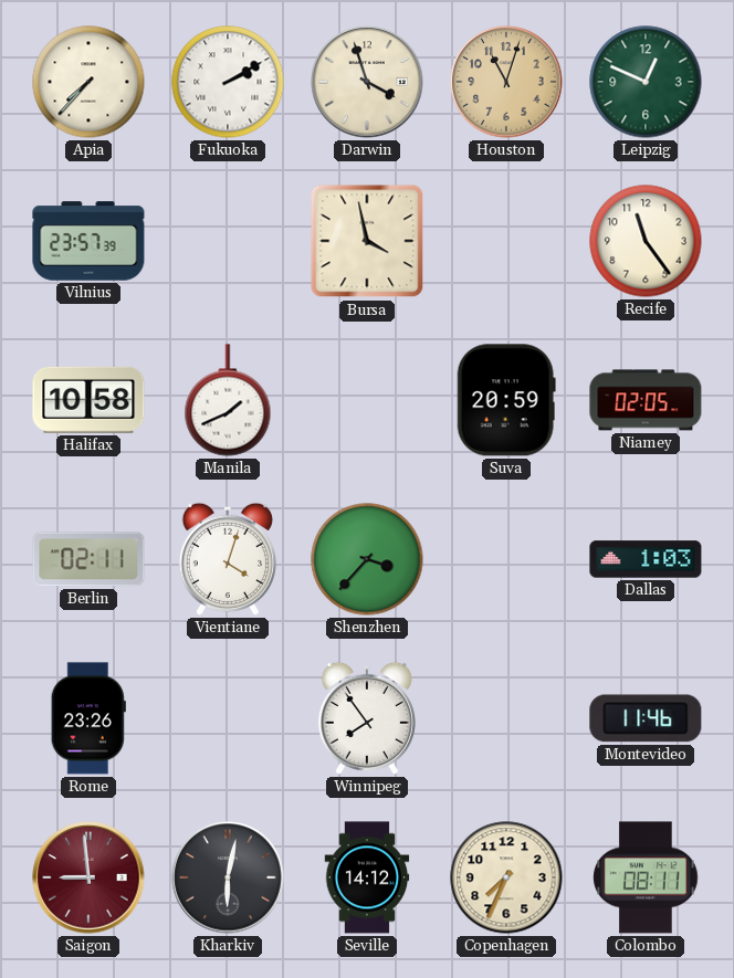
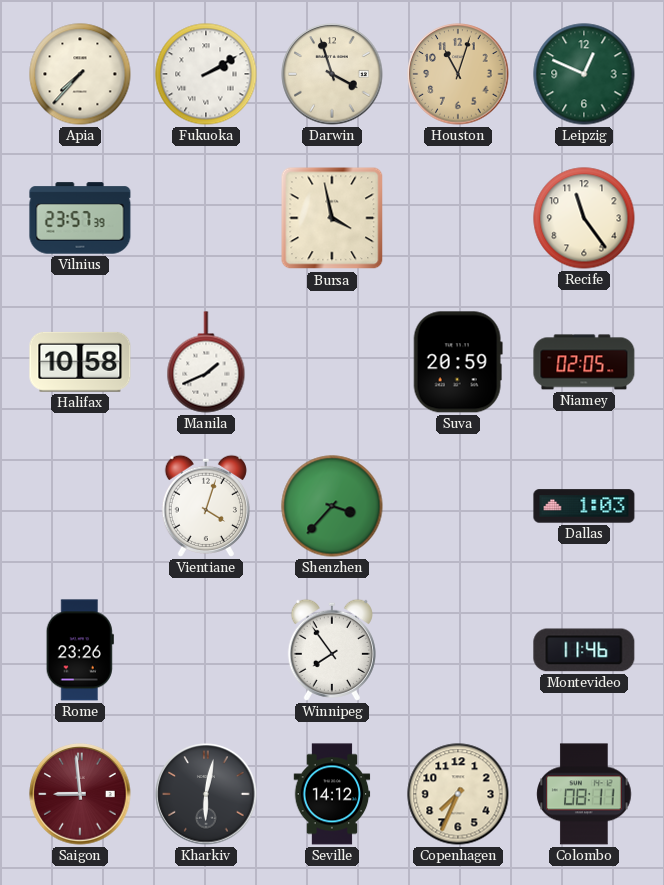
Berlin: 02:11 -> none
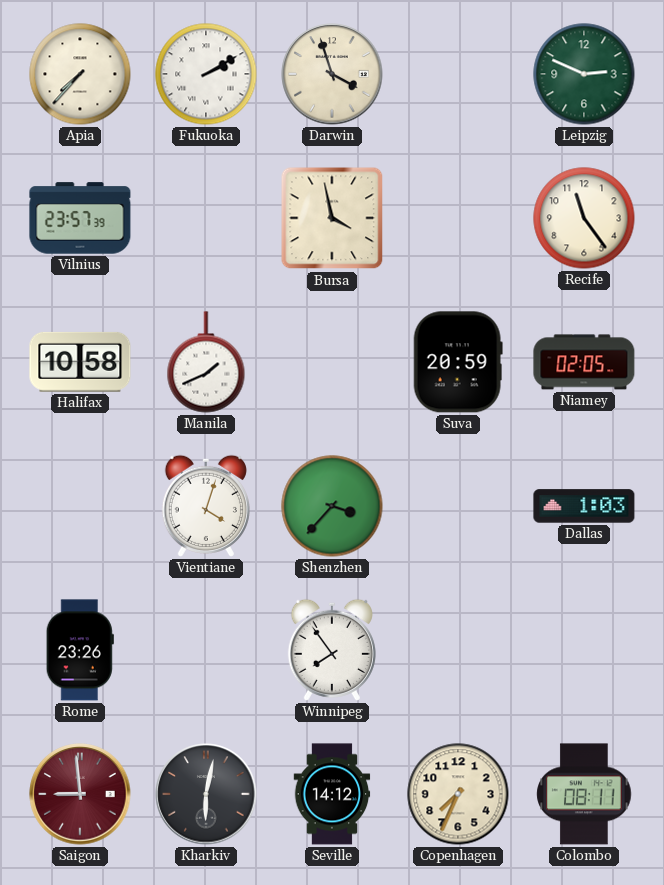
Houston: 11:03 -> none
Leipzig: 12:49 -> 2:49
Montevideo: 11:46 -> none
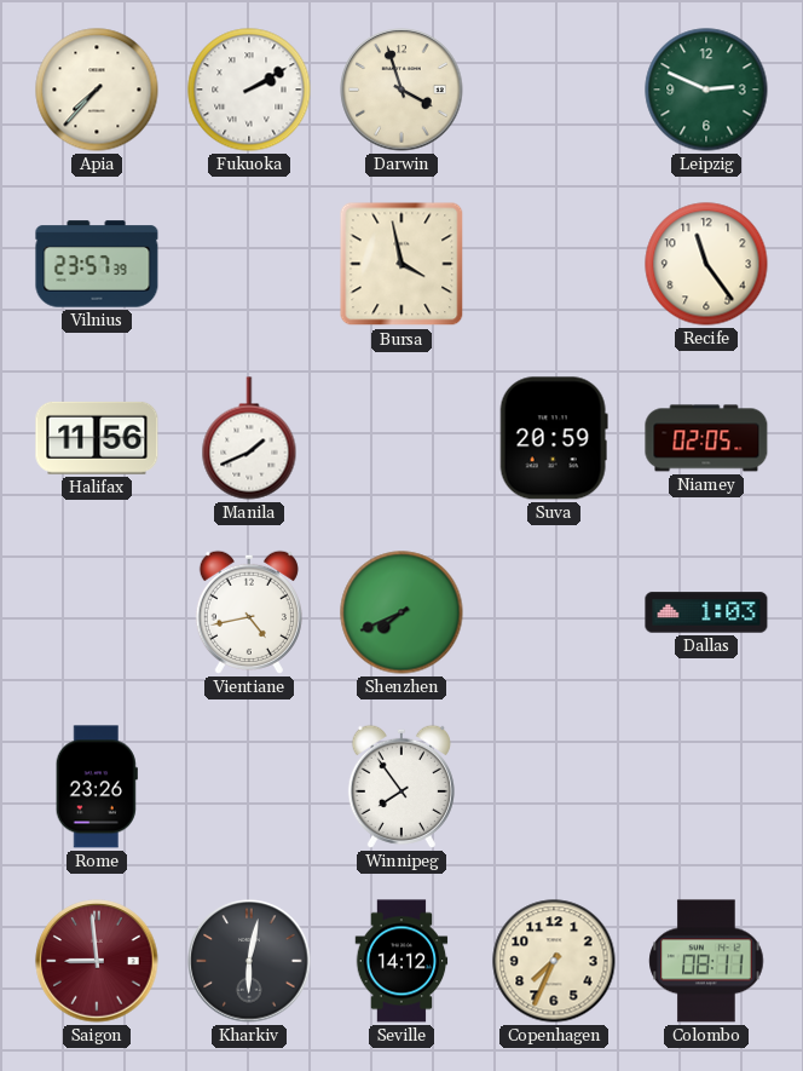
Halifax: 10:58 -> 11:56
Vientiane: 4:03 -> 4:43
Shenzhen: 3:37 -> 7:41
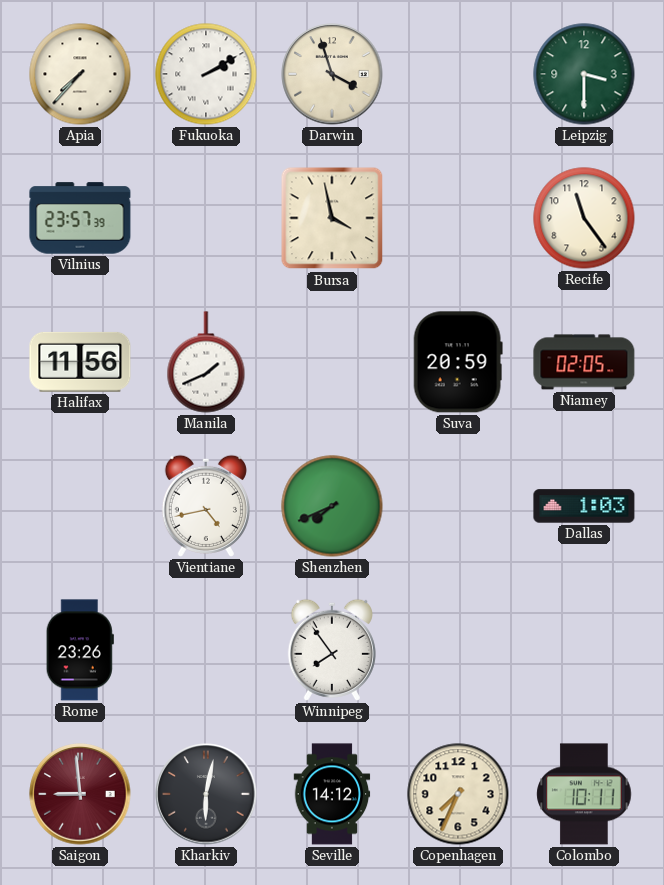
Leipzig: 2:49 -> 3:30
Colombo: 08:11 -> 10:11
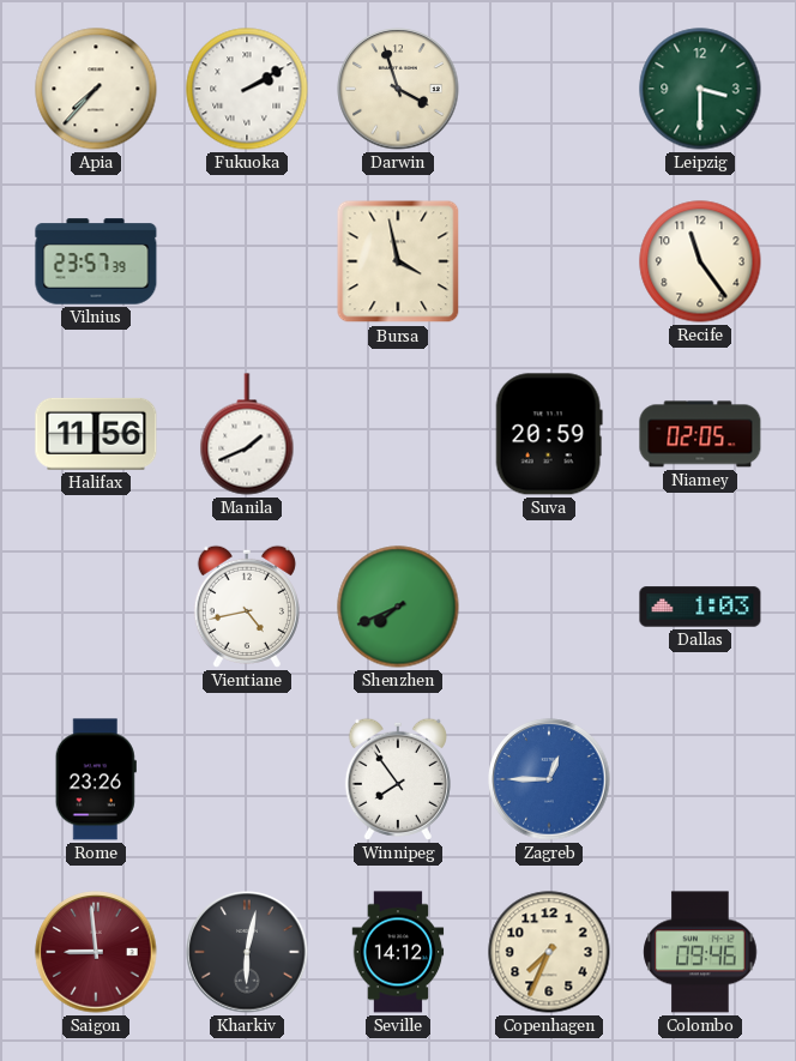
Zagreb: none -> 12:45
Colombo: 10:11 -> 09:46
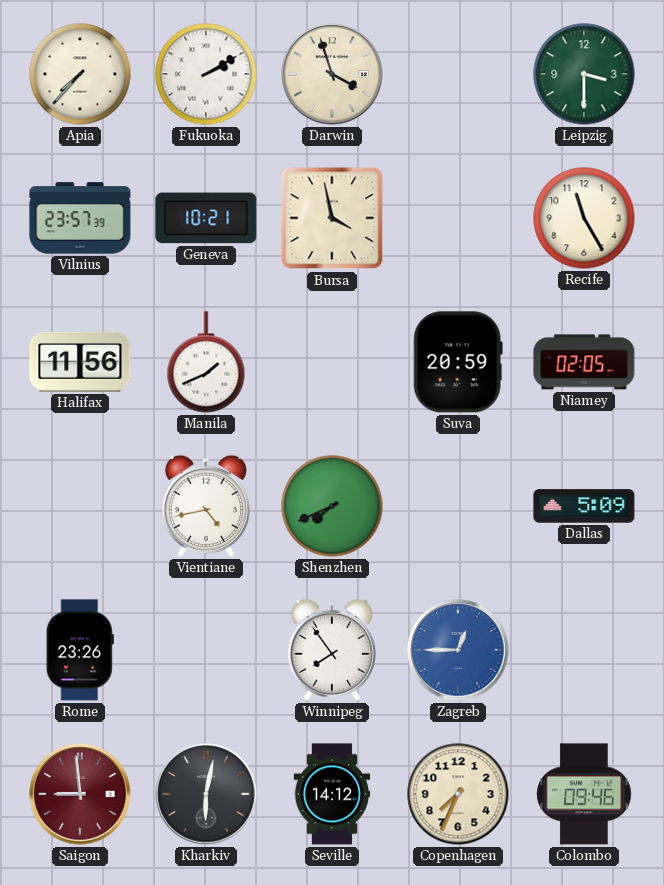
Geneva: none -> 10:21
Recife: 11:24 -> 11:25
Dallas: 1:03 -> 5:09
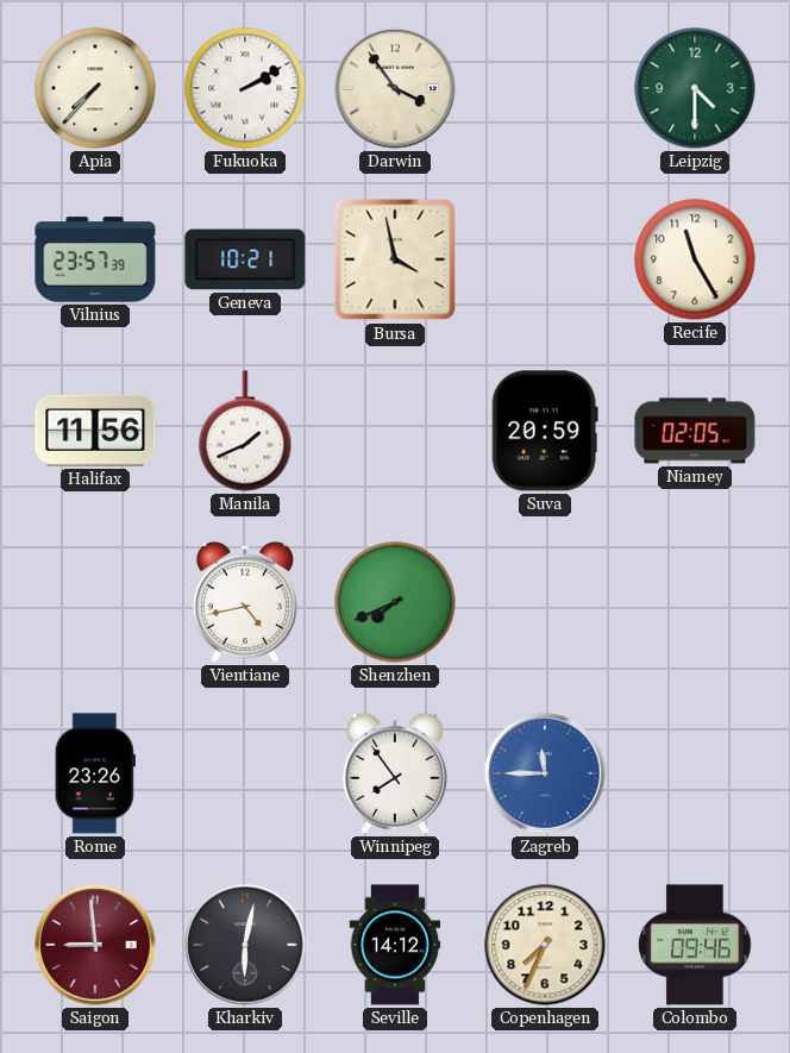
Darwin: 3:57 -> 3:54
Leipzig: 3:30 -> 4:30
Dallas: 5:09 -> none
Zagreb: 12:45 -> 11:45
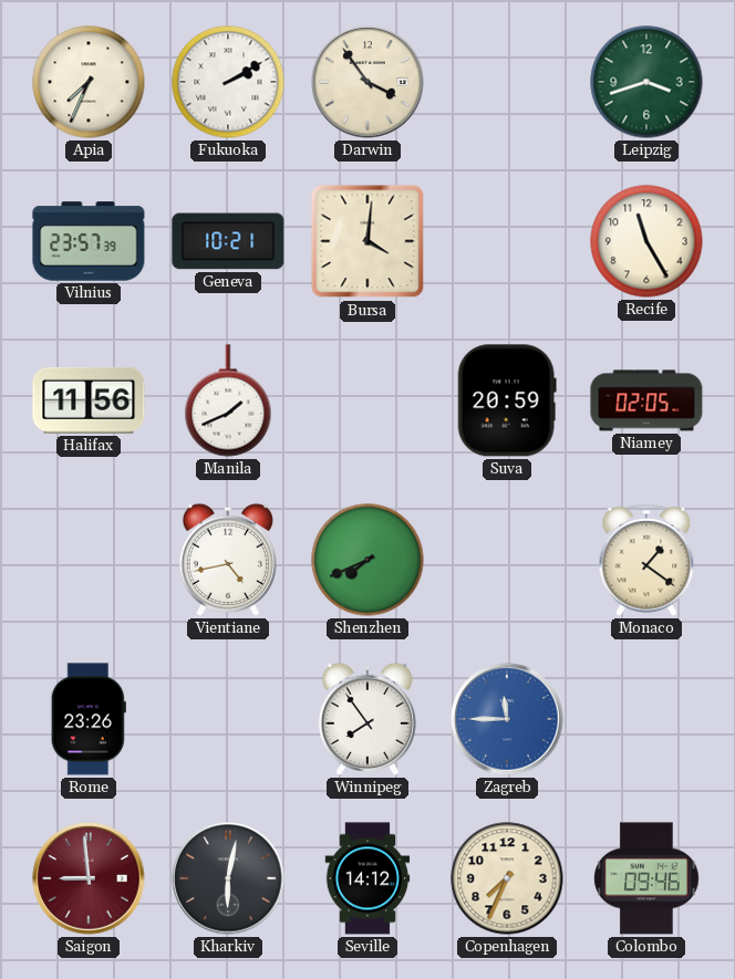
Apia: 7:37 -> 7:34
Leipzig: 4:30 -> 3:42
Bursa: 3:58 -> 4:01
Monaco: none -> 1:21
